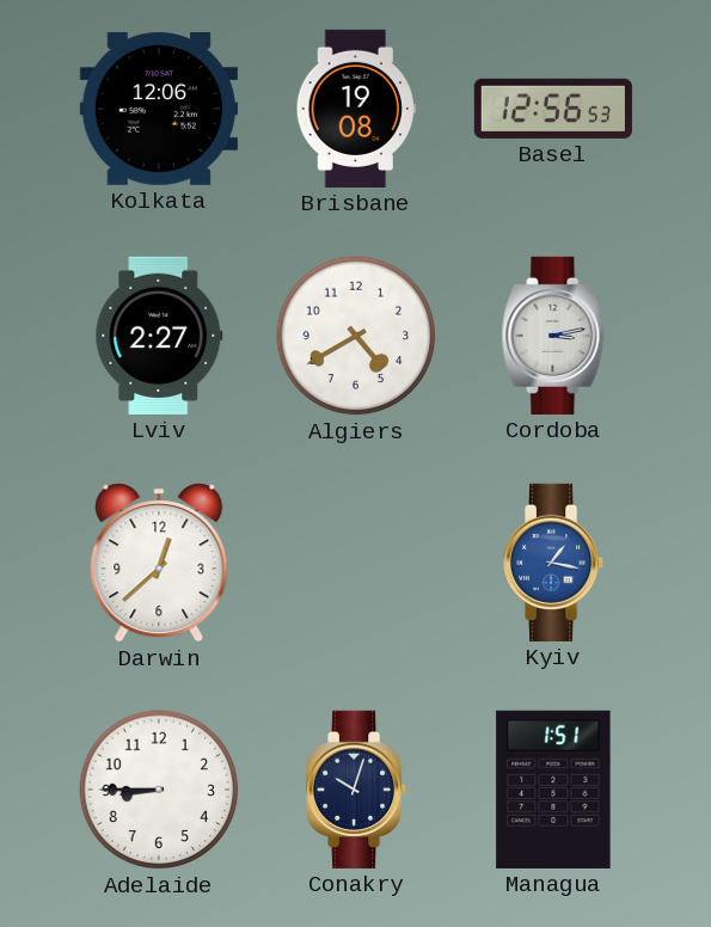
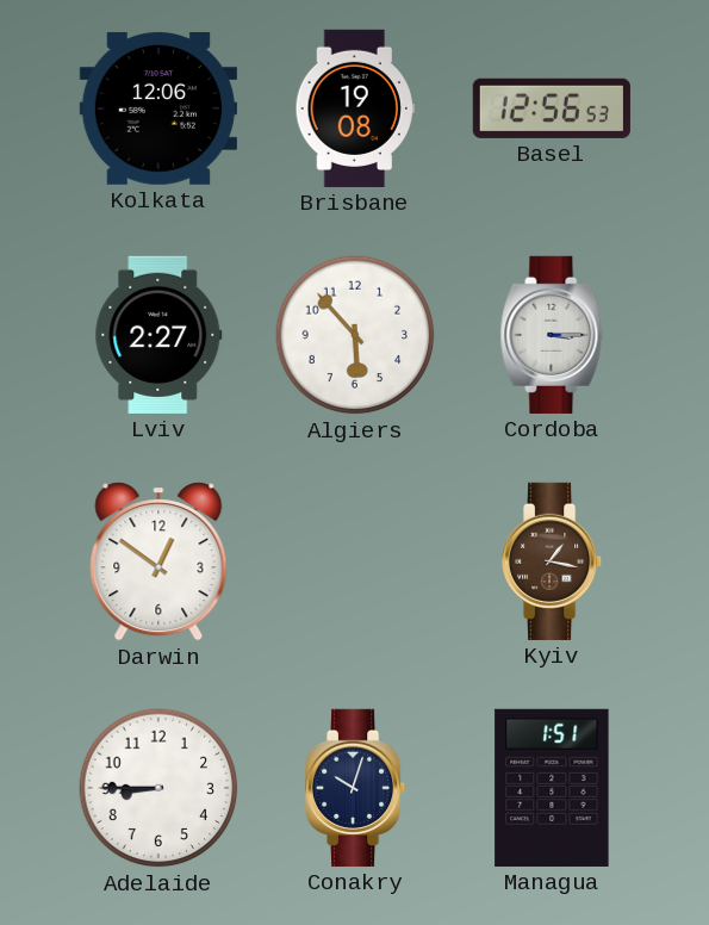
Algiers: 4:40 -> 5:53
Cordoba: 3:13 -> 3:15
Darwin: 12:38 -> 12:51
Kyiv dial: blue -> brown
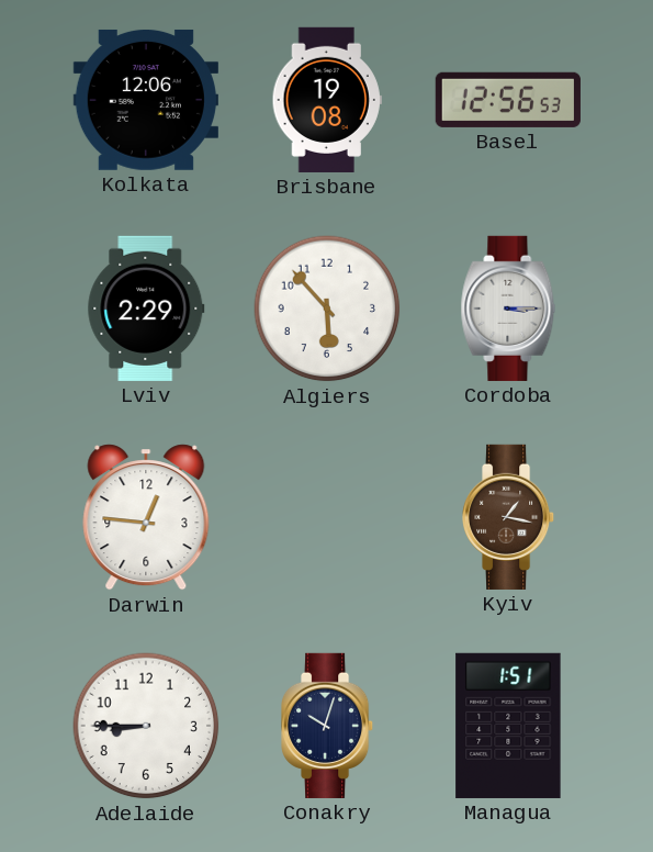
Lviv: 2:27 -> 2:29
Darwin: 12:51 -> 12:46
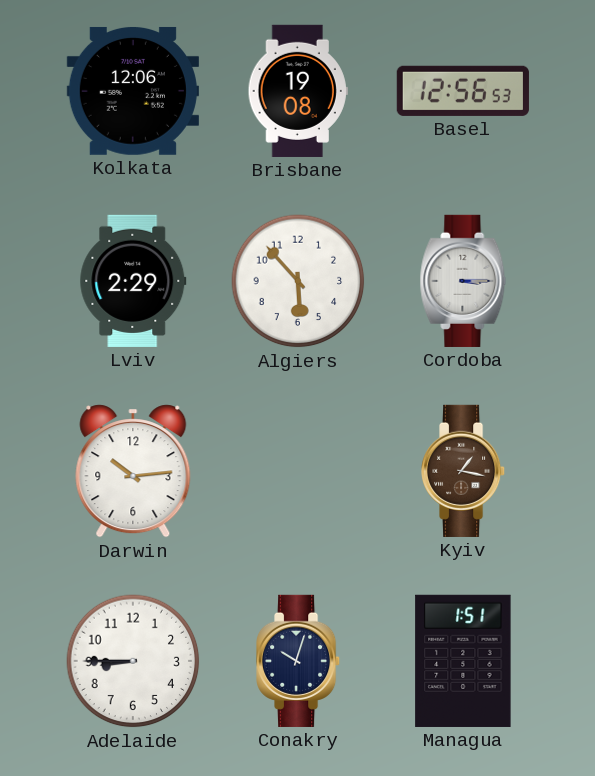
Darwin: 12:46 -> 10:14
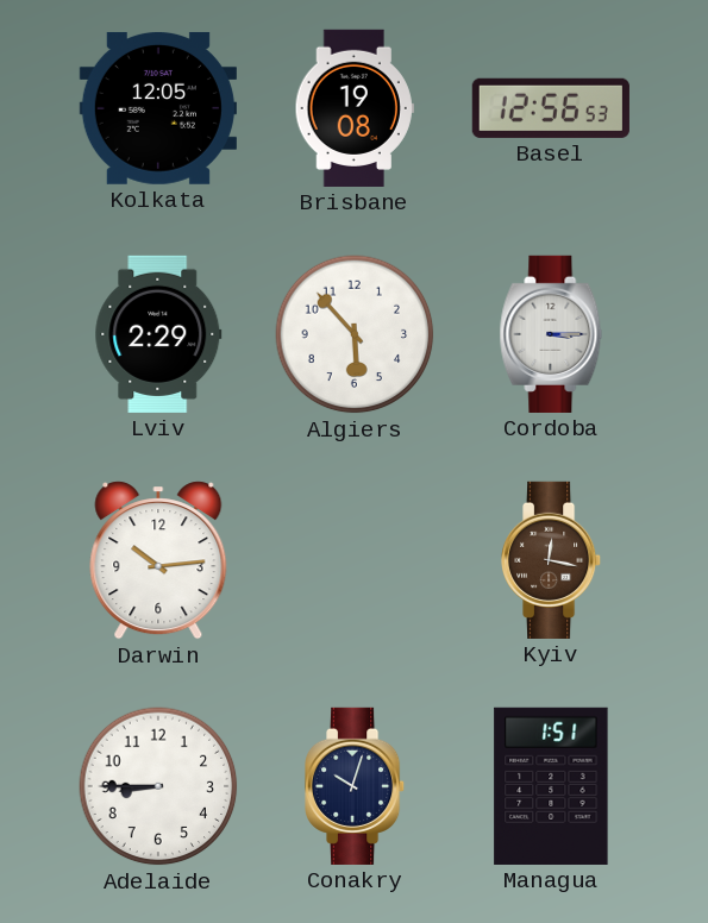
Kolkata: 12:06 -> 12:05
Kyiv: 1:17 -> 12:17
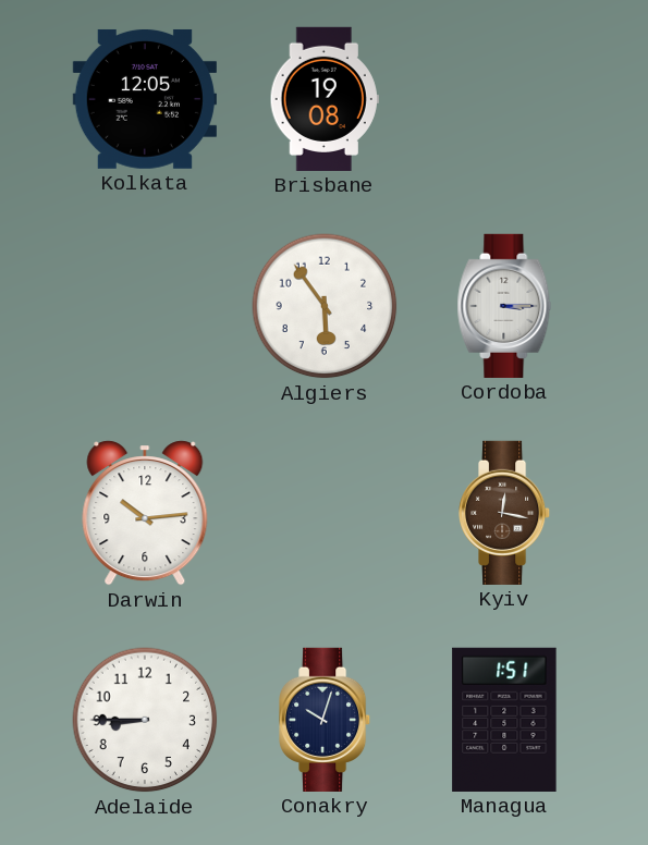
Basel: 12:56 -> none
Lviv: 2:29 -> none
Algiers: 5:53 -> 5:54
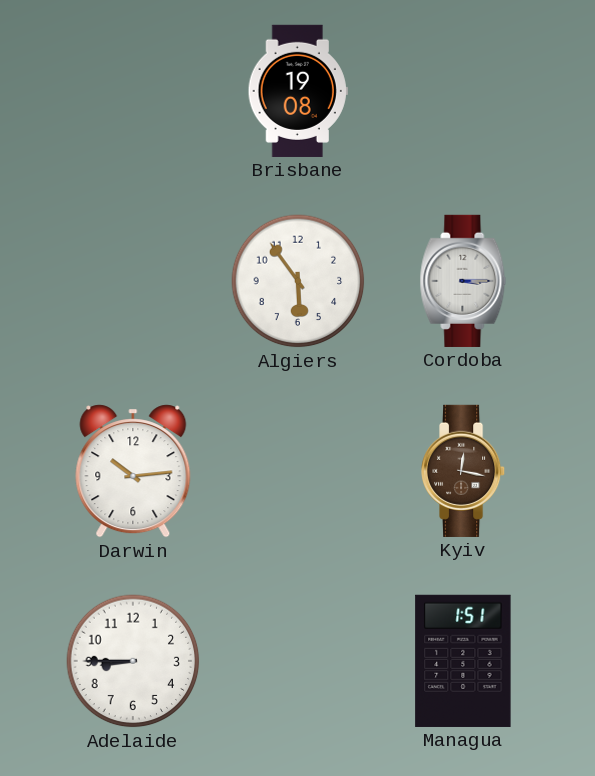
Kolkata: 12:05 -> none
Conakry: 10:03 -> none
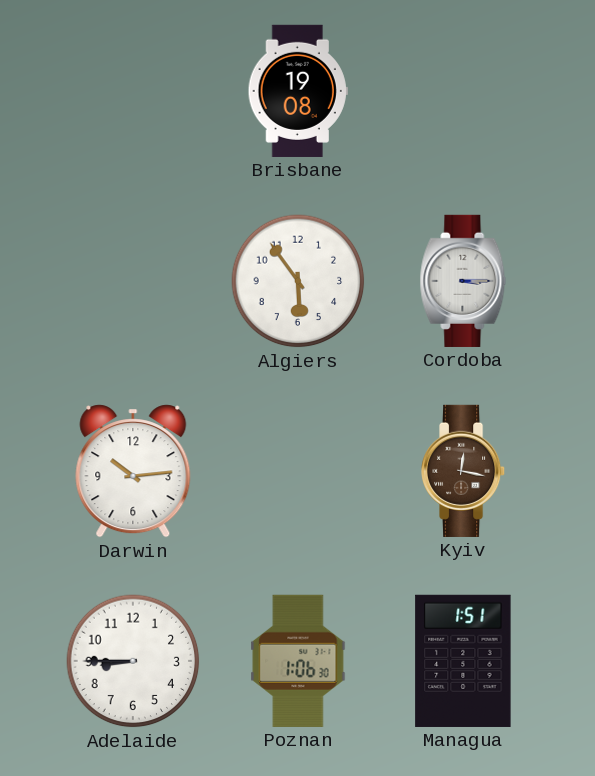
Poznan: none -> 1:06
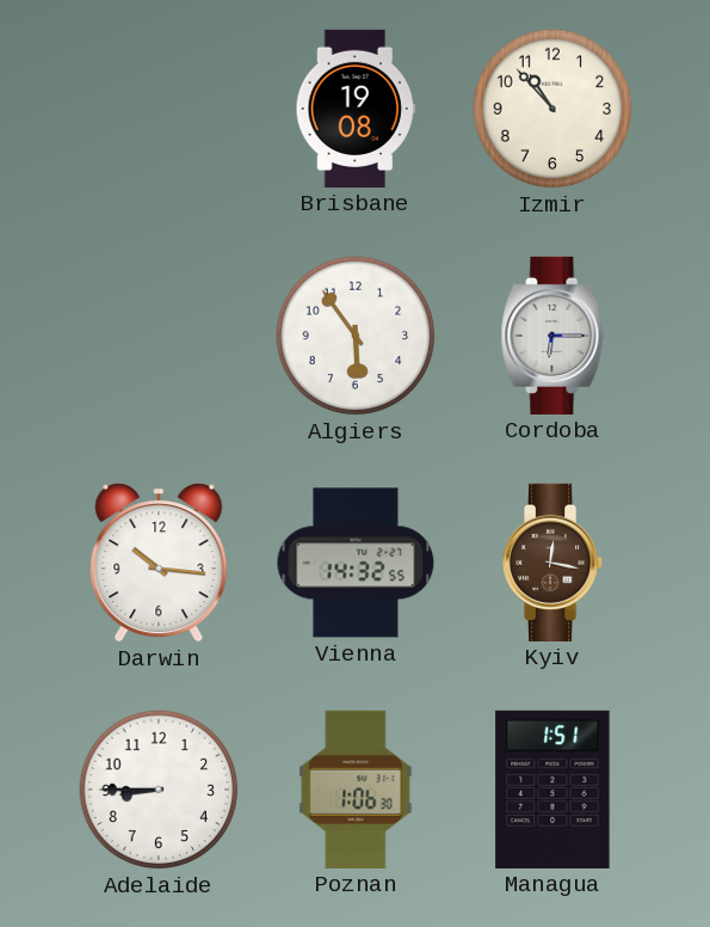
Izmir: none -> 10:53
Cordoba: 3:15 -> 6:15
Darwin: 10:14 -> 10:16
Vienna: none -> 14:32
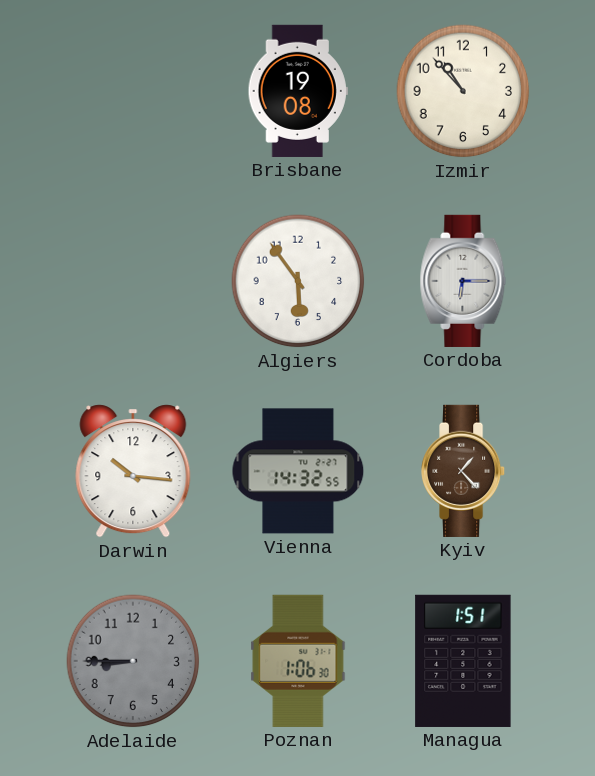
Kyiv: 12:17 -> 1:23
Adelaide dial: white -> grey
